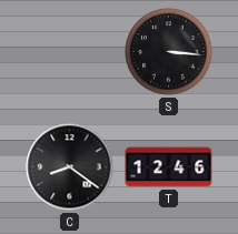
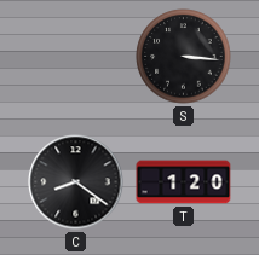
T: 12:46 -> 1:20
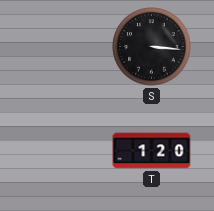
C: 8:21 -> none
